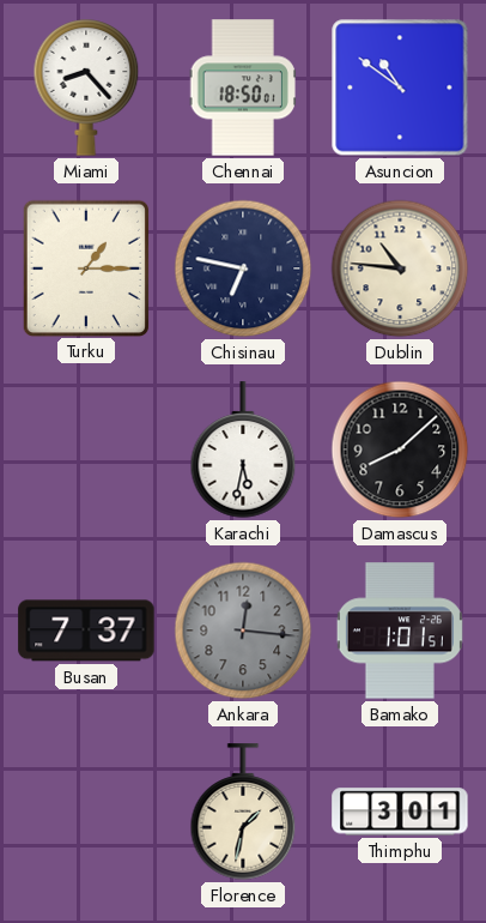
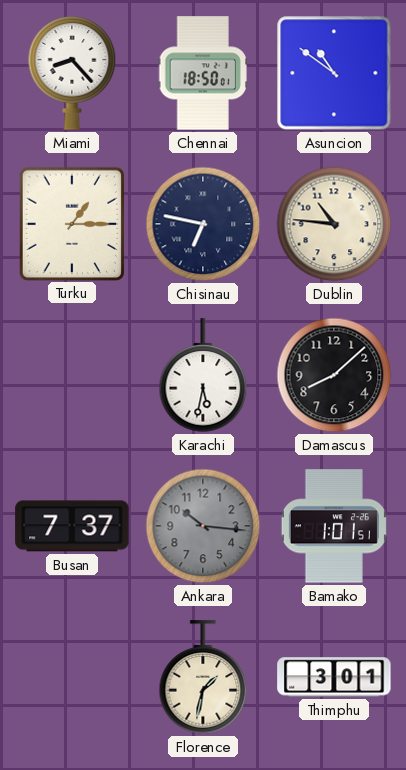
Ankara: 12:16 -> 10:16
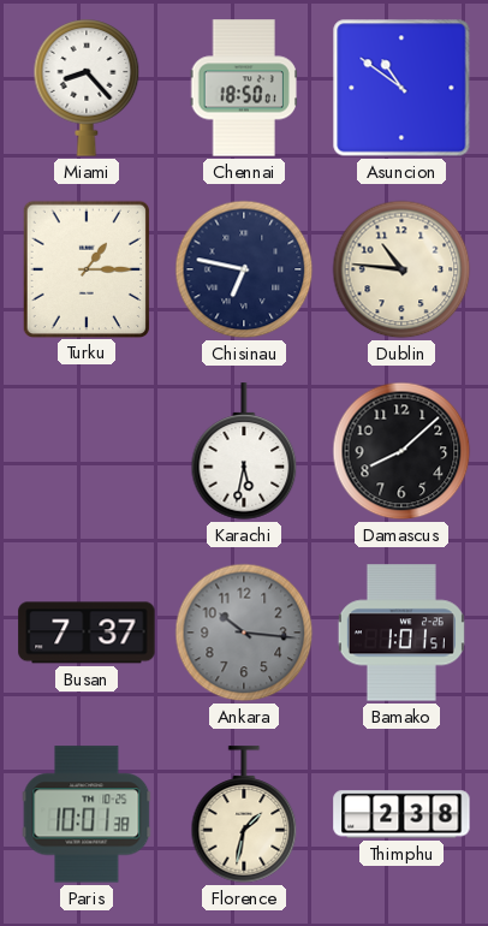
Paris: none -> 10:01
Thimphu: 3:01 -> 2:38
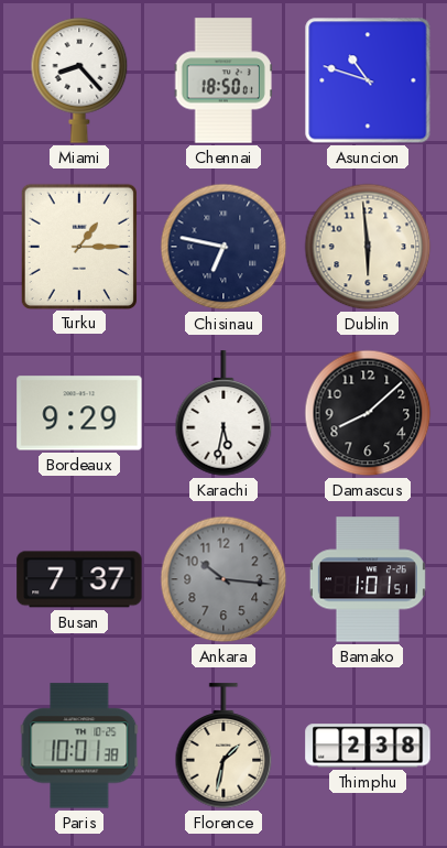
Asuncion: 10:51 -> 10:48
Dublin: 10:46 -> 5:59
Bordeaux: none -> 9:29
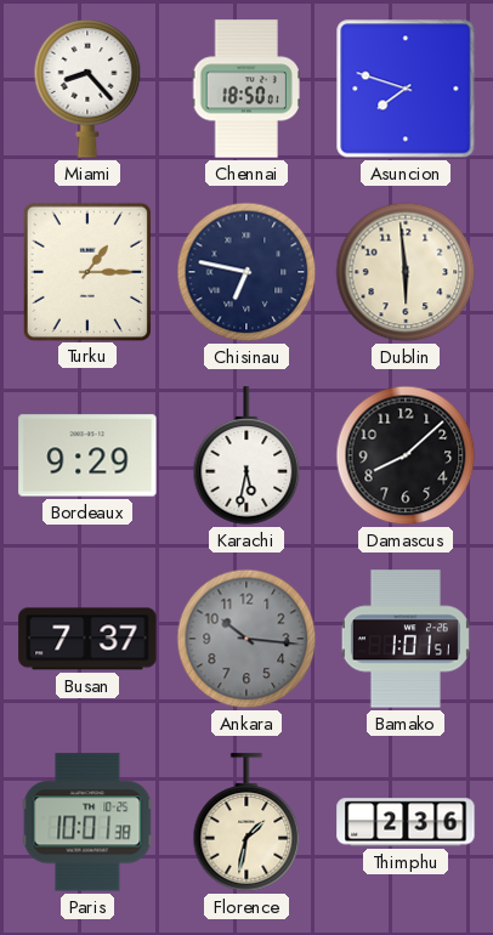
Asuncion: 10:48 -> 7:48
Thimphu: 2:38 -> 2:36
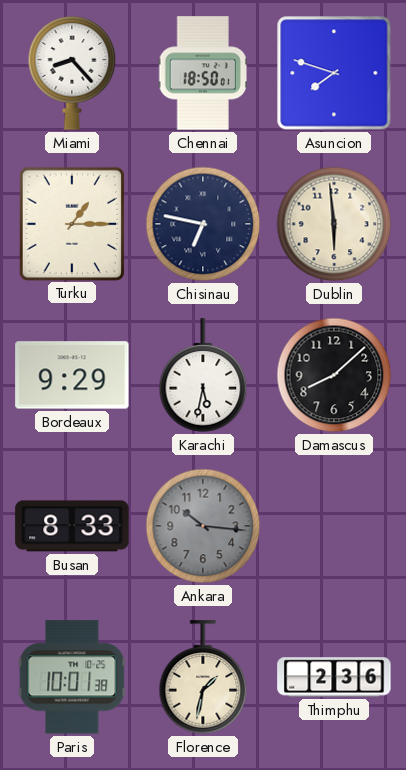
Busan: 7:37 -> 8:33
Bamako: 1:01 -> none
